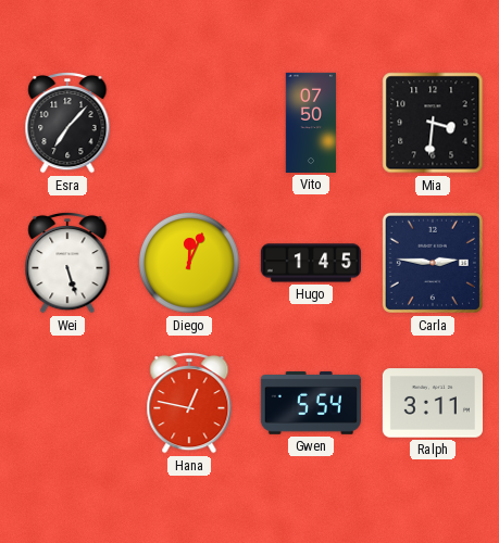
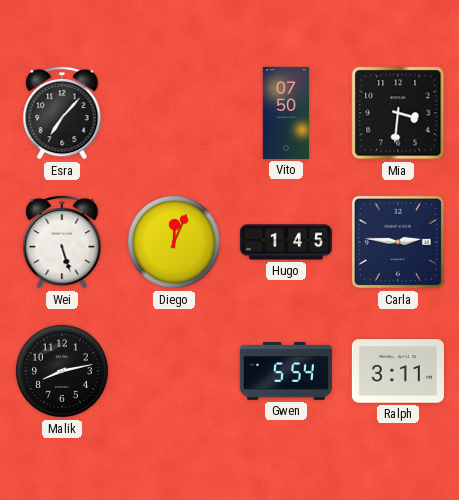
Malik: none -> 8:13
Hana: 12:47 -> none
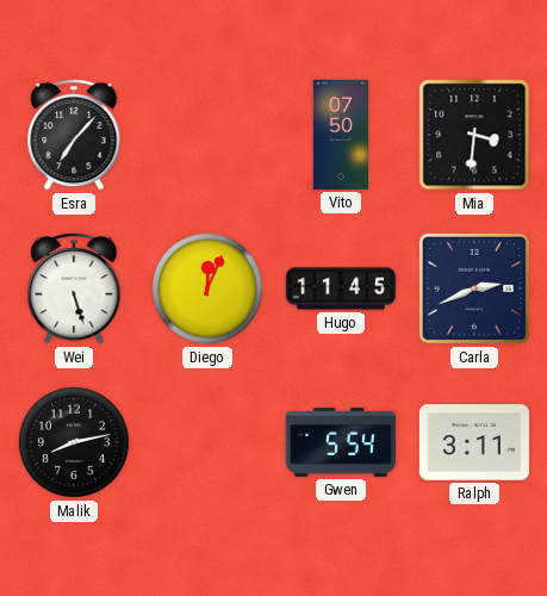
Hugo: 1:45 -> 11:45
Carla: 2:46 -> 2:41
